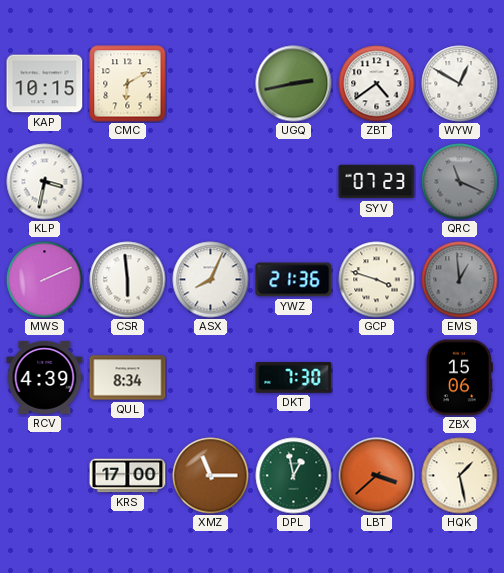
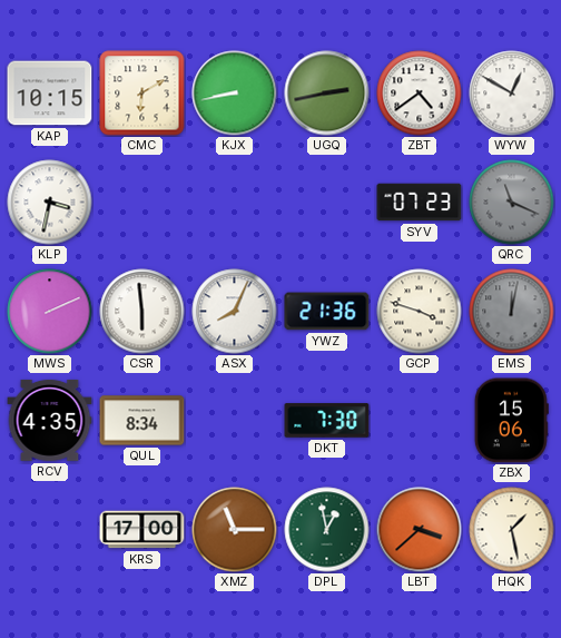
KJX: none -> 8:43
EMS: 12:59 -> 12:02
RCV: 4:39 -> 4:35
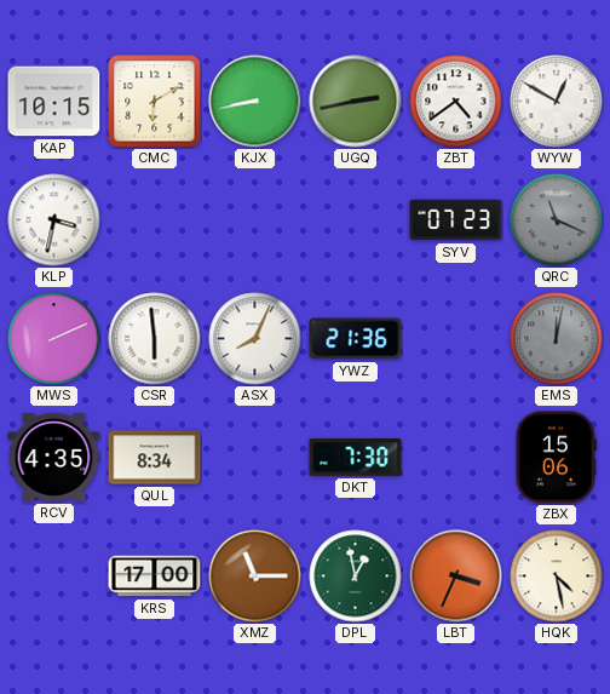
GCP: 3:48 -> none
LBT: 3:38 -> 3:34
HQK: 1:28 -> 4:28
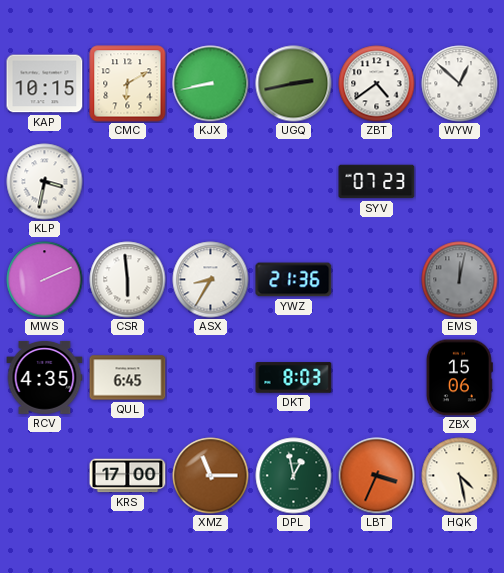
WYW: 12:50 -> 12:52
QRC: 11:19 -> none
ASX: 8:04 -> 8:35
QUL: 8:34 -> 6:45
DKT: 7:30 -> 8:03
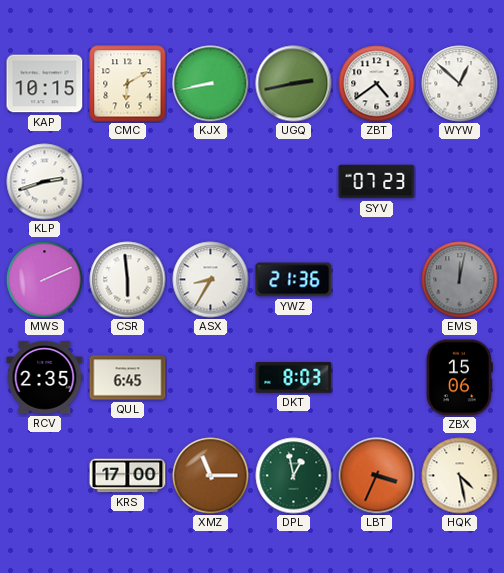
KLP: 3:32 -> 2:42
RCV: 4:35 -> 2:35
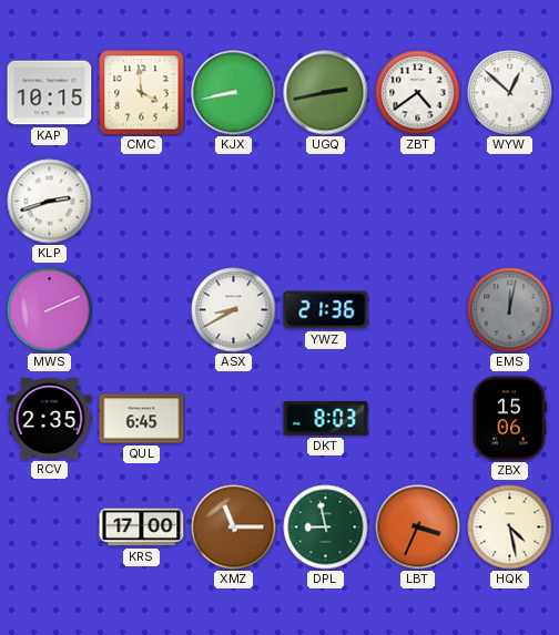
CMC: 6:10 -> 3:59
SYV: 07:23 -> none
CSR: 5:59 -> none
ASX: 8:35 -> 8:40
DPL: 12:58 -> 8:58
